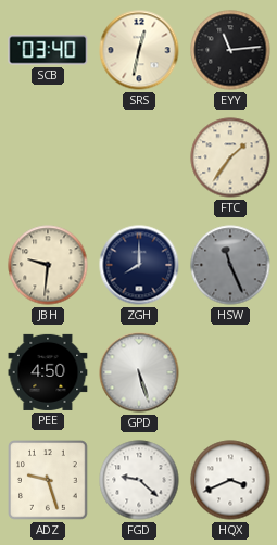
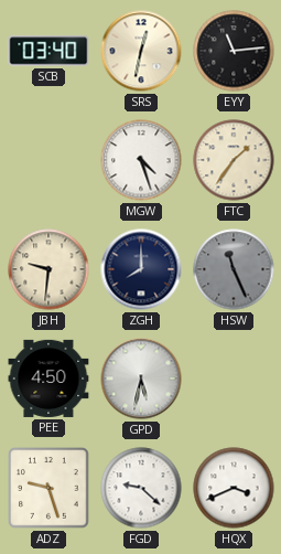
MGW: none -> 4:27
GPD: 5:27 -> 5:32
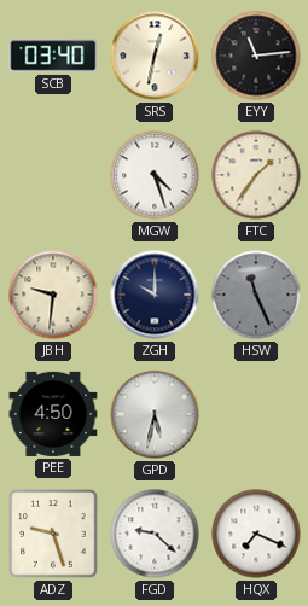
ZGH: 8:00 -> 10:00
HQX: 3:41 -> 7:19
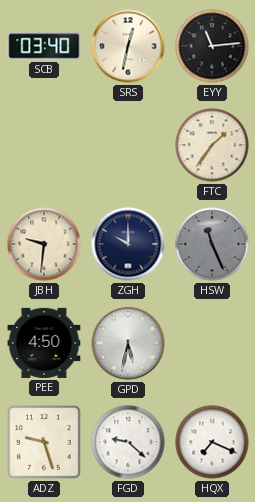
MGW: 4:27 -> none
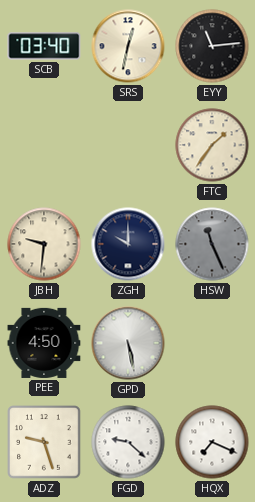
GPD: 5:32 -> 5:28
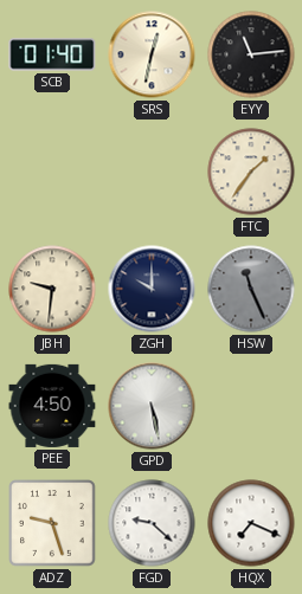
SCB: 03:40 -> 01:40
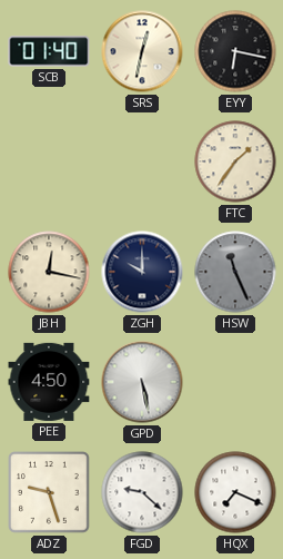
EYY: 11:14 -> 6:17
JBH: 9:31 -> 12:17
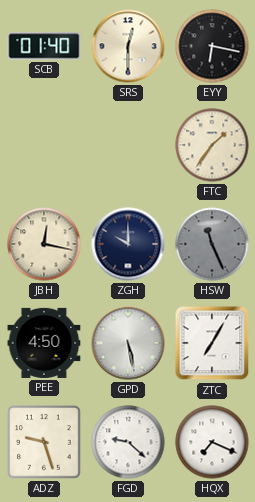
SRS: 12:32 -> 12:30
ZTC: none -> 7:05
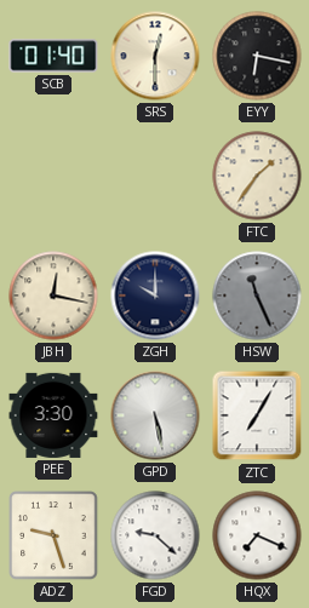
PEE: 4:50 -> 3:30
